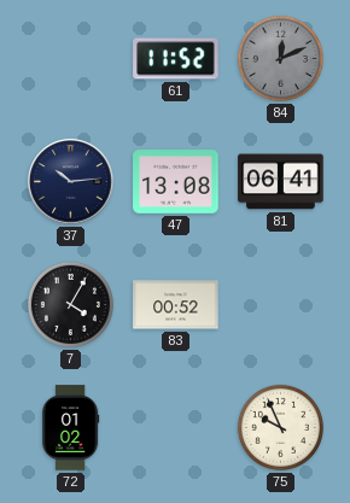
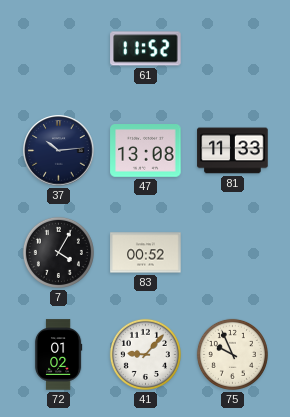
84: 12:11 -> none
81: 06:41 -> 11:33
41: none -> 9:07
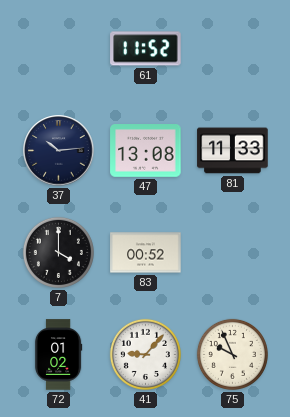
7: 4:05 -> 4:00
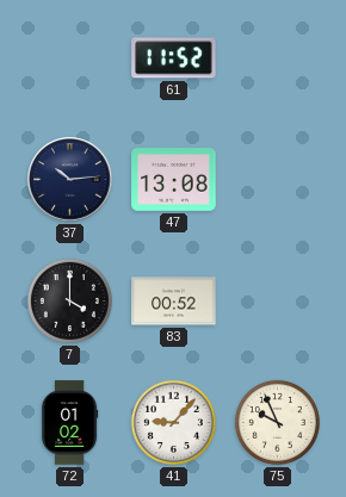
81: 11:33 -> none
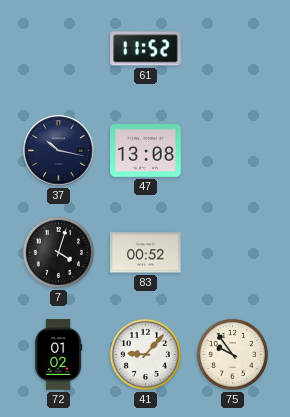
37: 10:14 -> 10:17
7: 4:00 -> 4:03
75: 9:56 -> 9:54
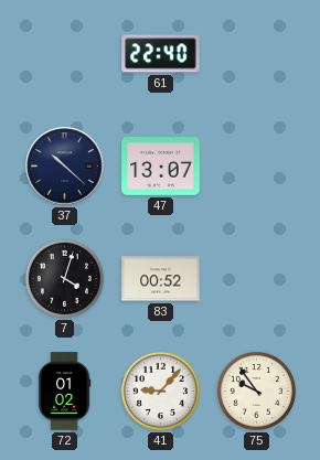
61: 11:52 -> 22:40
37: 10:17 -> 10:22
47: 13:08 -> 13:07
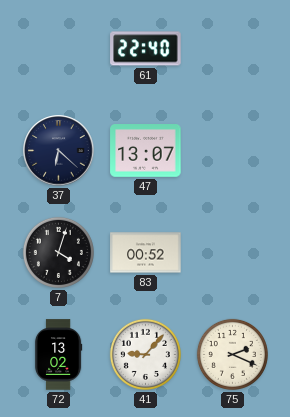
37: 10:22 -> 6:22
72: 01:02 -> 13:02
75: 9:54 -> 2:19
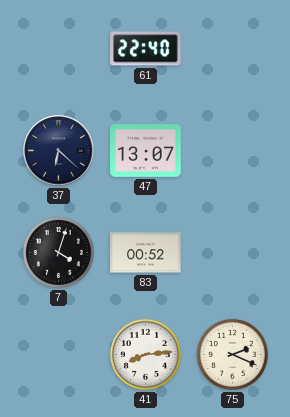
72: 13:02 -> none
41: 9:07 -> 8:14
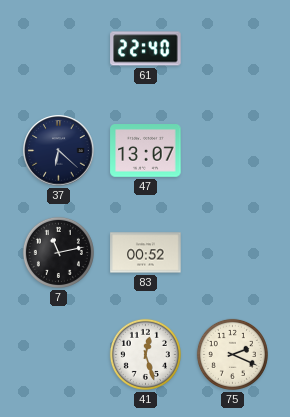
7: 4:03 -> 11:13
41: 8:14 -> 12:27
